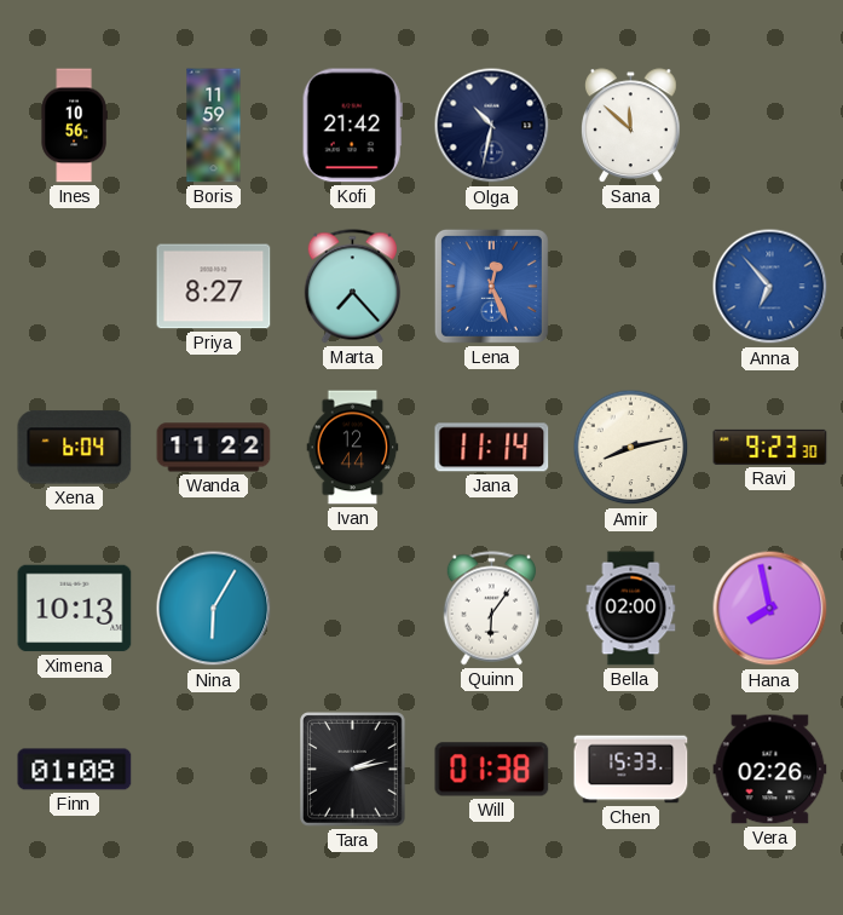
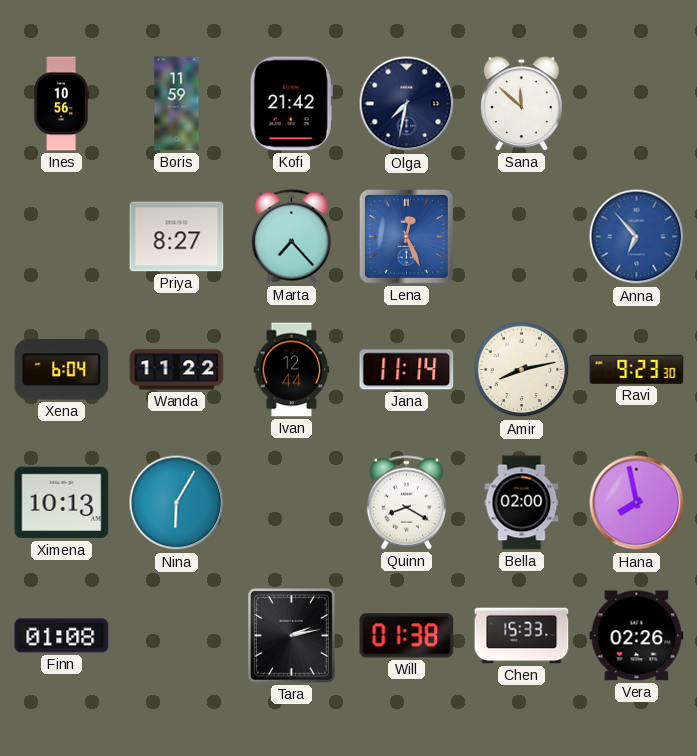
Olga: 10:32 -> 7:32
Quinn: 6:06 -> 8:20
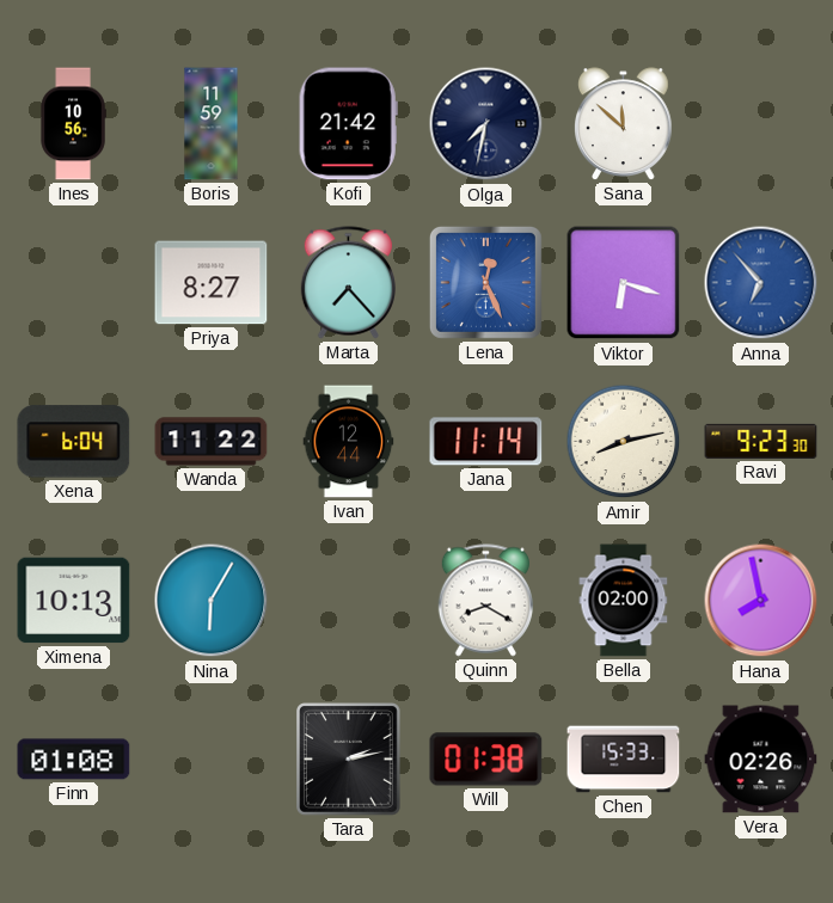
Viktor: none -> 6:18
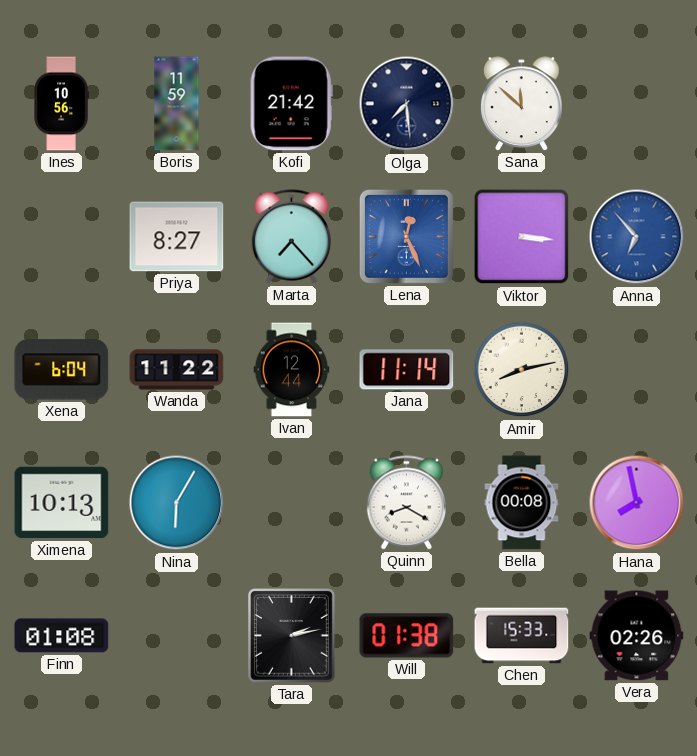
Olga: 7:32 -> 7:29
Viktor: 6:18 -> 3:16
Ravi: 9:23 -> none
Bella: 02:00 -> 00:08
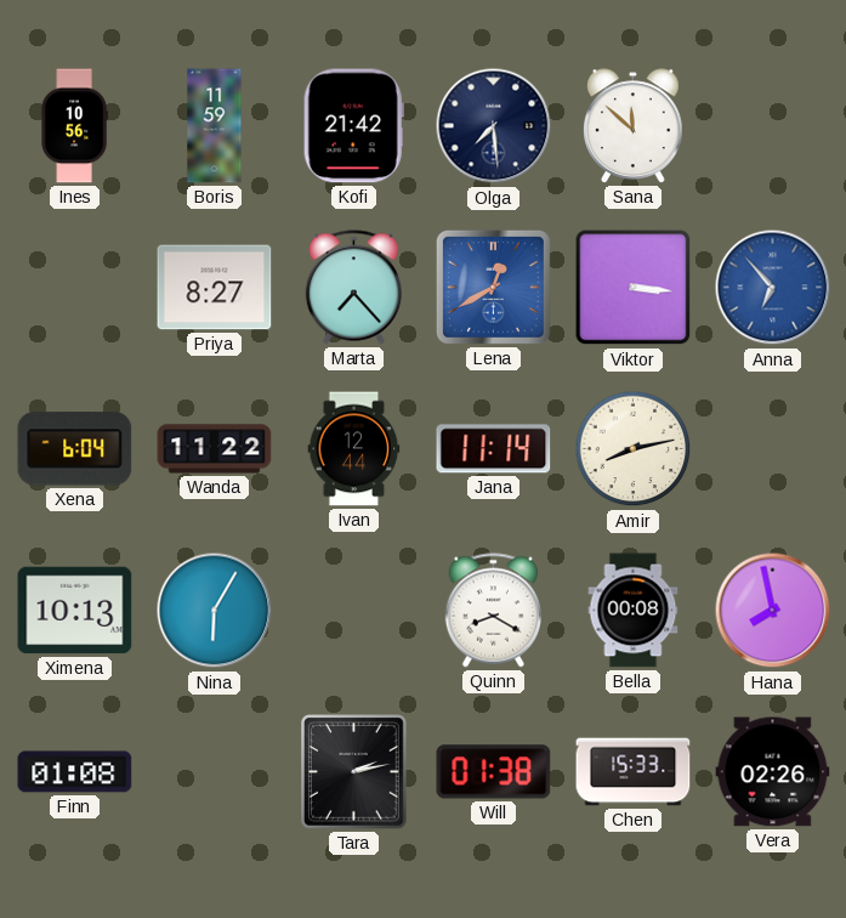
Lena: 12:26 -> 12:40
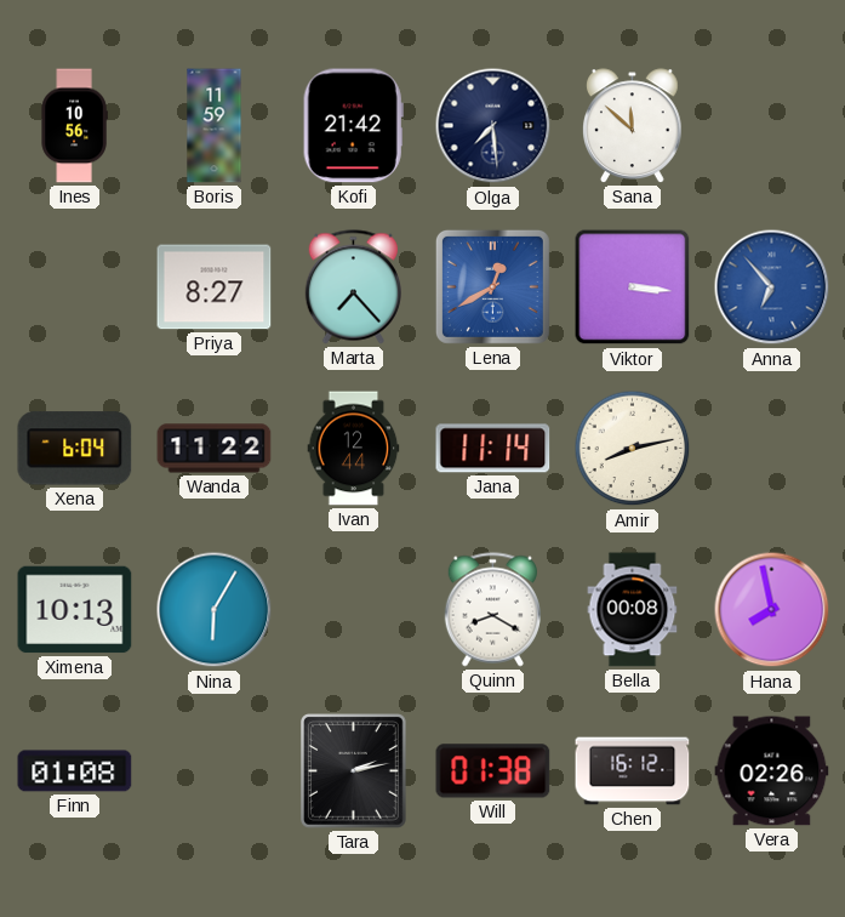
Chen: 15:33 -> 16:12
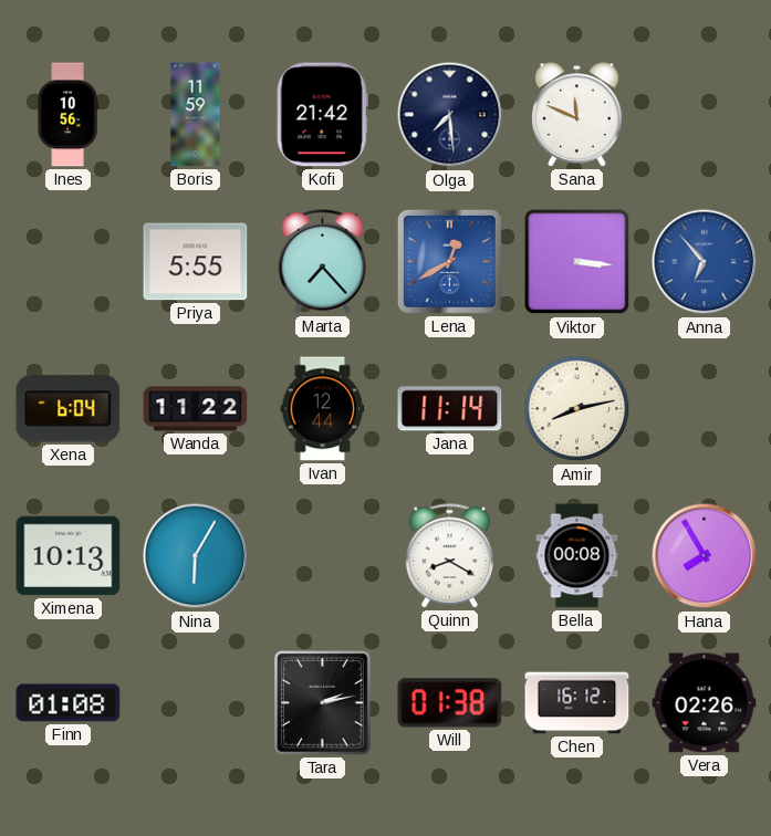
Sana: 11:52 -> 11:49
Priya: 8:27 -> 5:55
Hana: 7:58 -> 7:55
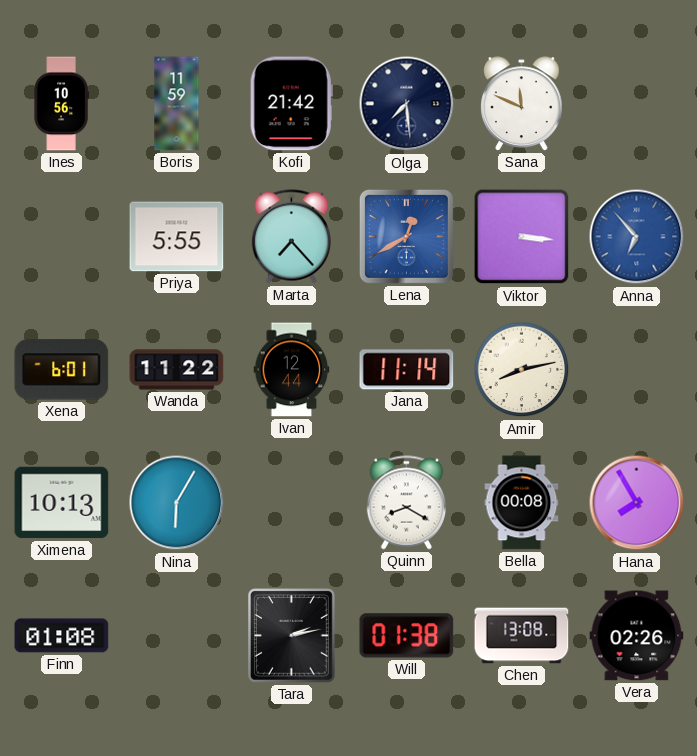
Xena: 6:04 -> 6:01
Chen: 16:12 -> 13:08
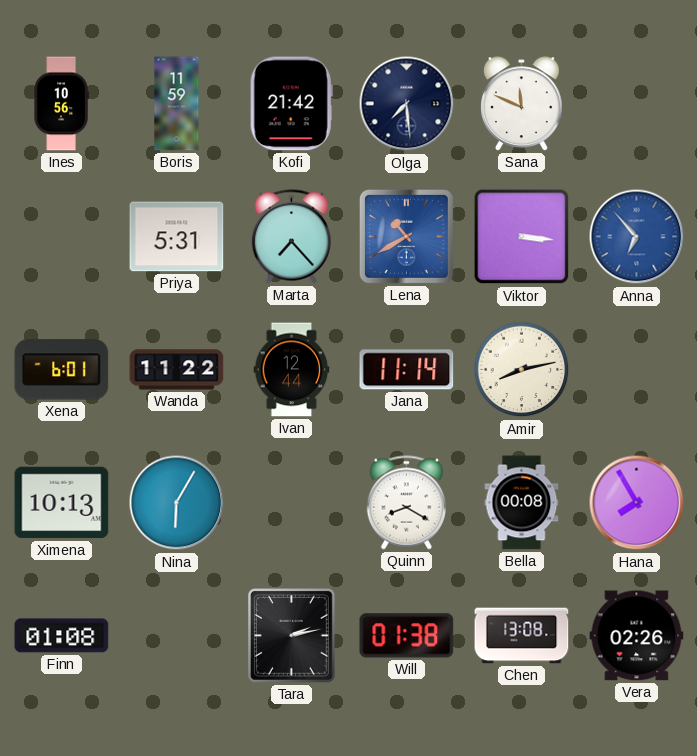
Priya: 5:55 -> 5:31
Lena: 12:40 -> 10:40
